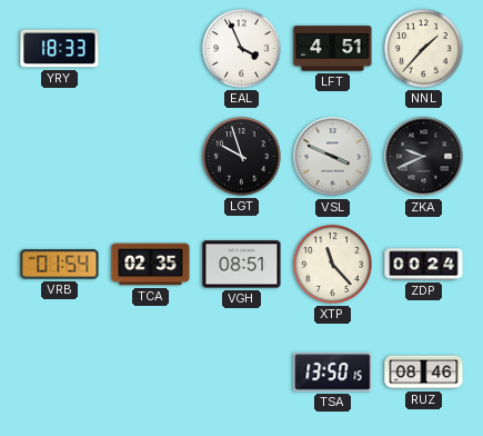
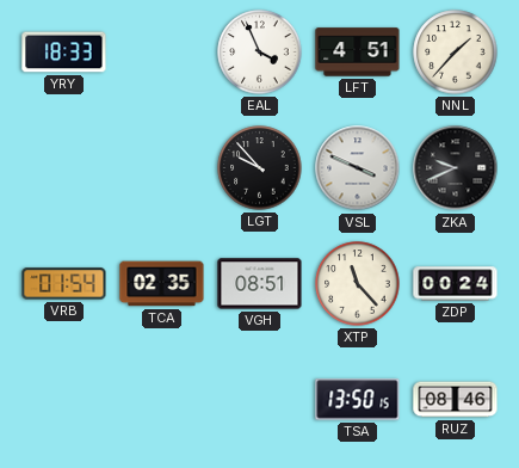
LGT: 9:57 -> 9:53
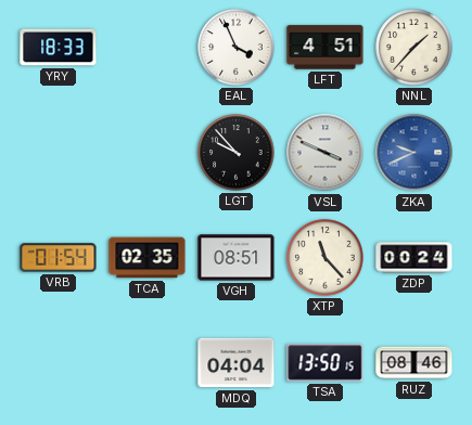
ZKA dial: black -> blue
MDQ: none -> 04:04
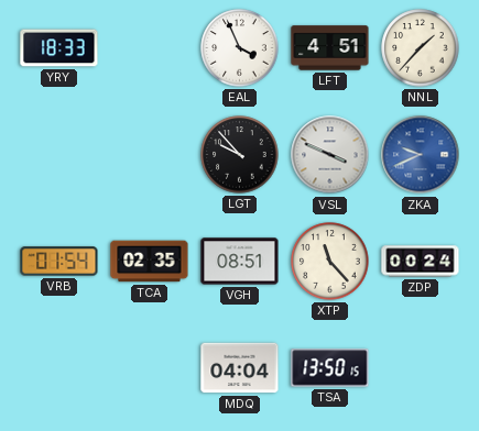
RUZ: 08:46 -> none
